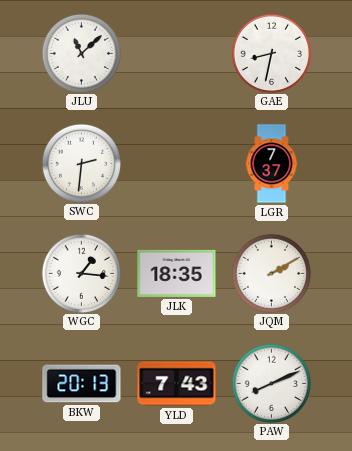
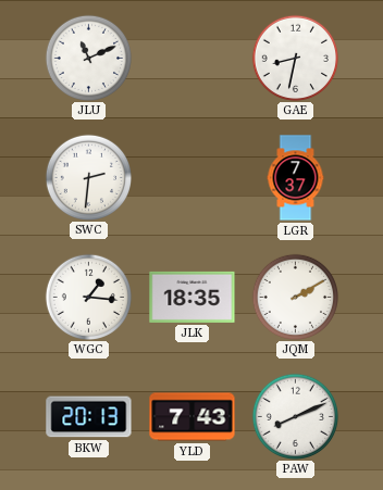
JLU: 11:08 -> 11:11
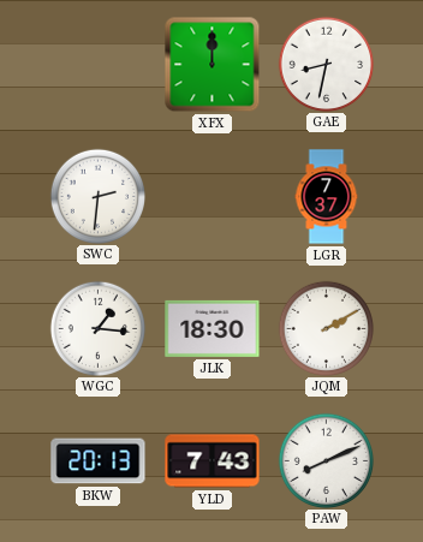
JLU: 11:11 -> none
XFX: none -> 12:00
JLK: 18:35 -> 18:30
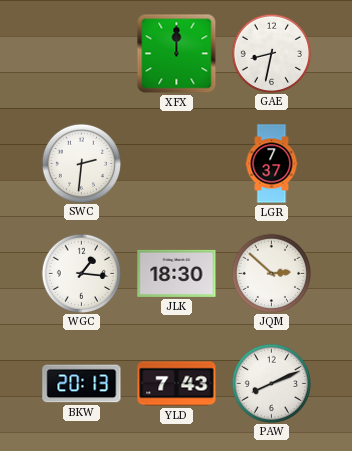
JQM: 2:10 -> 2:52
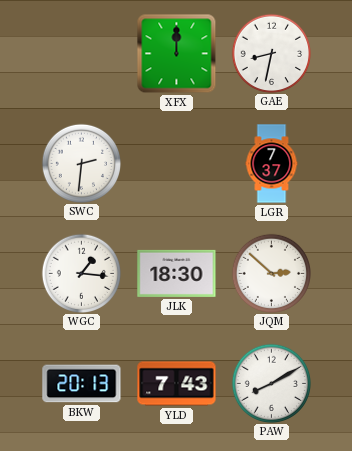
PAW: 8:11 -> 8:10
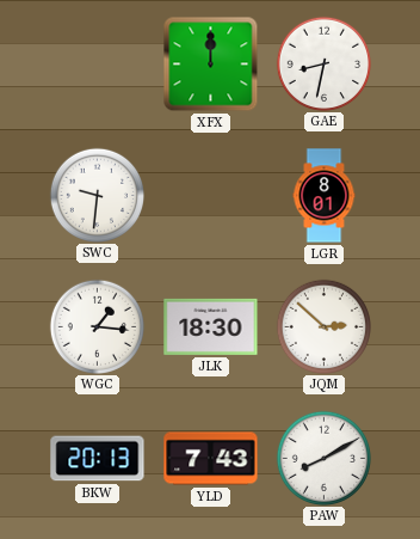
SWC: 2:31 -> 9:31
LGR: 7:37 -> 8:01
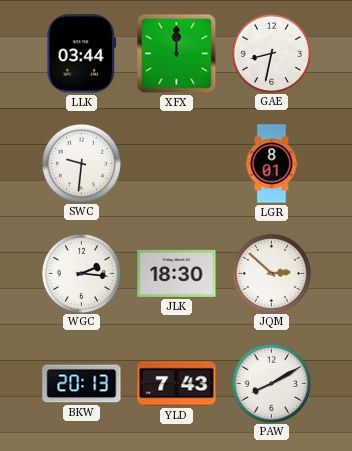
LLK: none -> 03:44
WGC: 1:16 -> 2:16
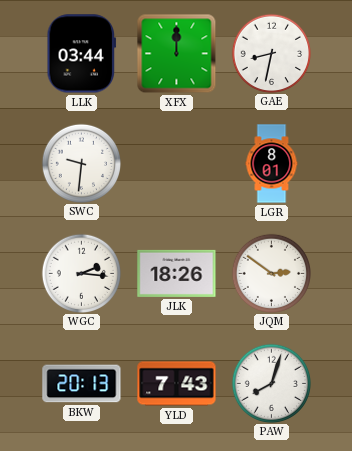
JLK: 18:30 -> 18:26
JQM: 2:52 -> 2:51
PAW: 8:10 -> 8:03
